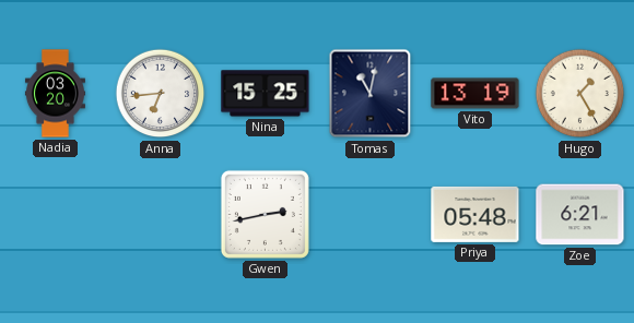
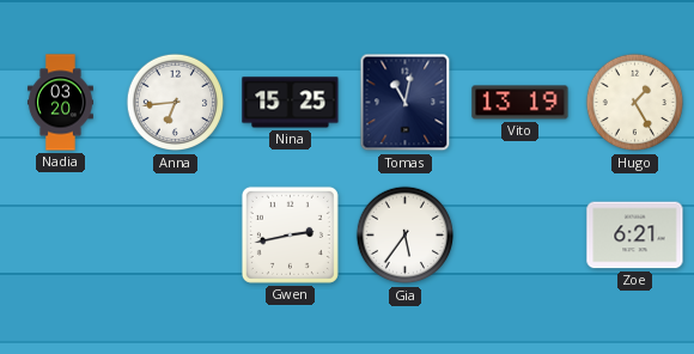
Gia: none -> 5:36
Priya: 05:48 -> none
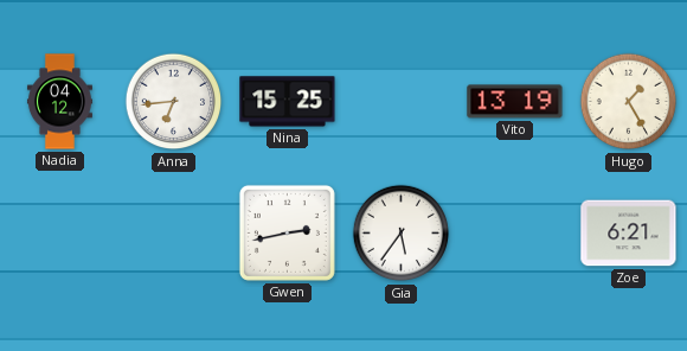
Nadia: 03:20 -> 04:12
Tomas: 11:02 -> none
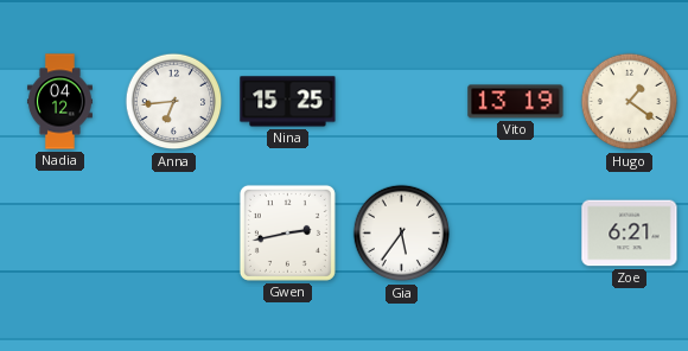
Hugo: 1:25 -> 1:21
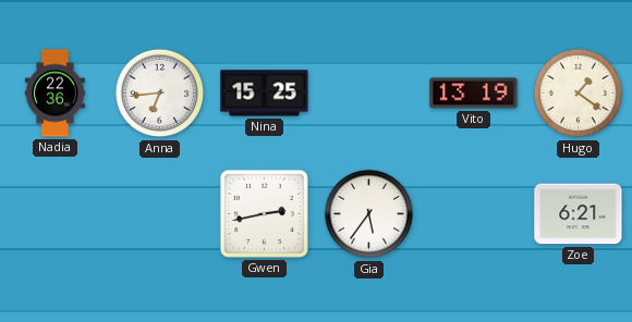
Nadia: 04:12 -> 22:36
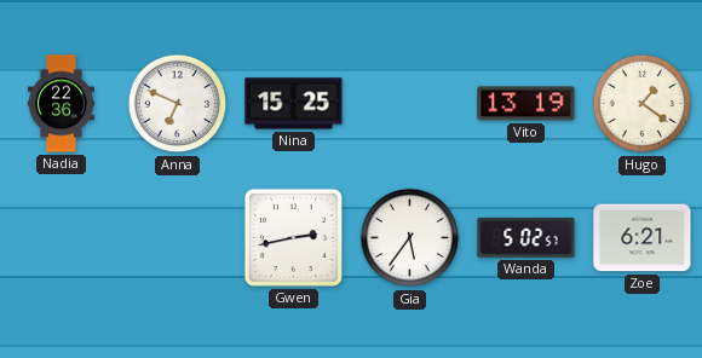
Anna: 6:44 -> 6:49
Wanda: none -> 5:02
